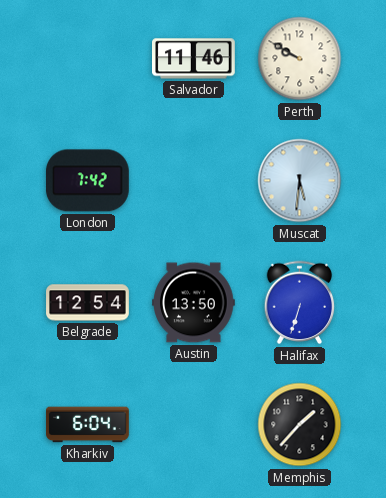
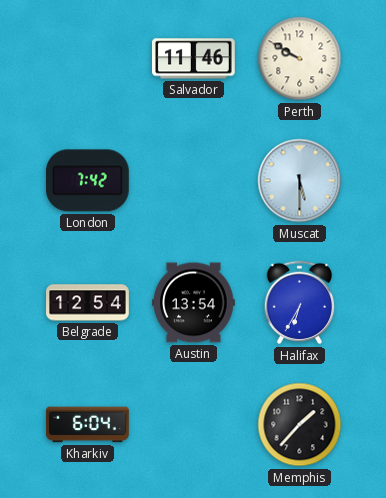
Muscat: 5:31 -> 5:30
Austin: 13:50 -> 13:54
Halifax: 6:33 -> 6:35
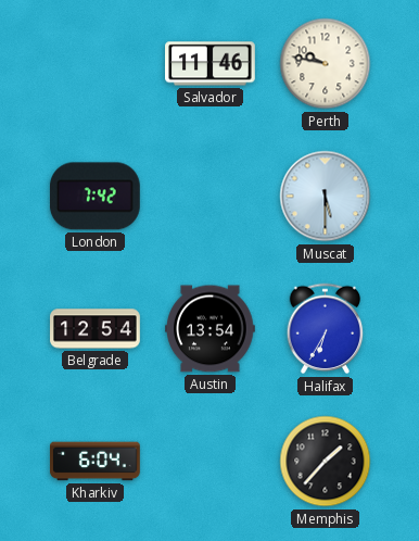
Perth: 9:50 -> 9:47
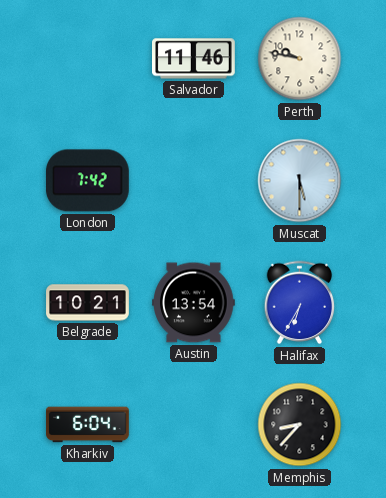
Belgrade: 12:54 -> 10:21
Memphis: 1:37 -> 8:37
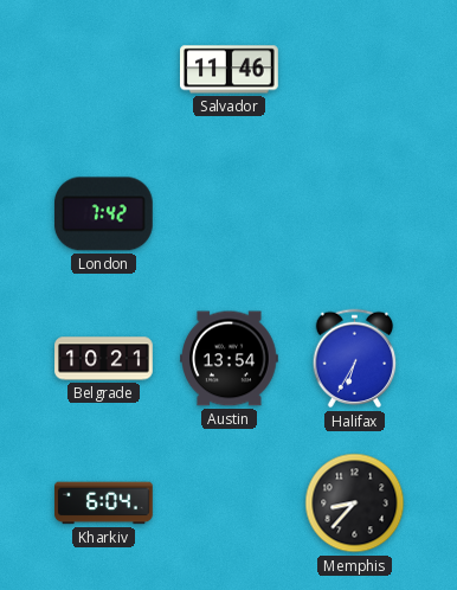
Perth: 9:47 -> none
Muscat: 5:30 -> none
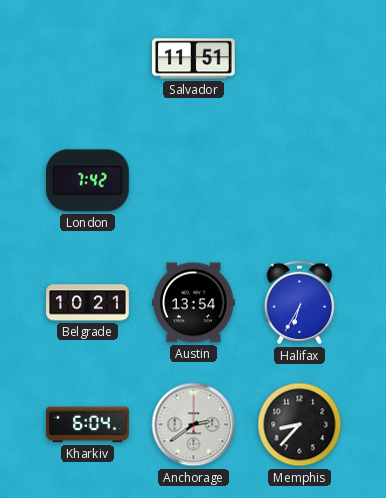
Salvador: 11:46 -> 11:51
Anchorage: none -> 2:39
